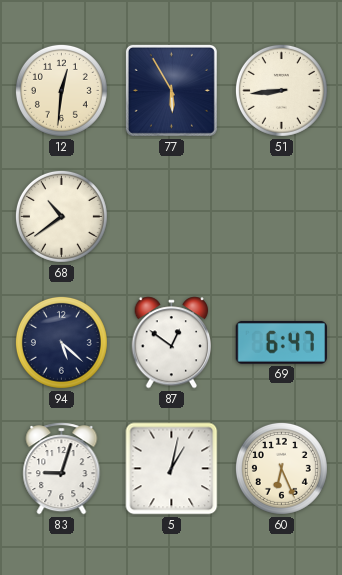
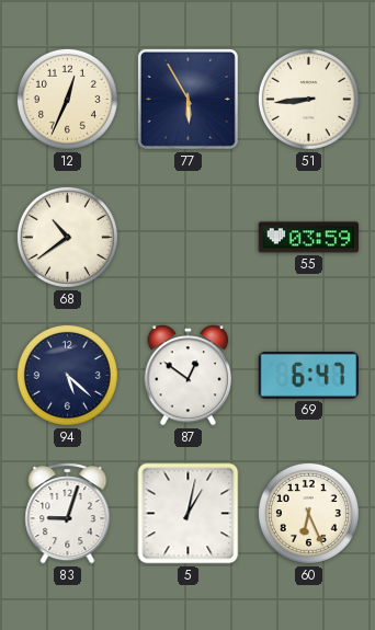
12: 12:31 -> 12:34
55: none -> 03:59
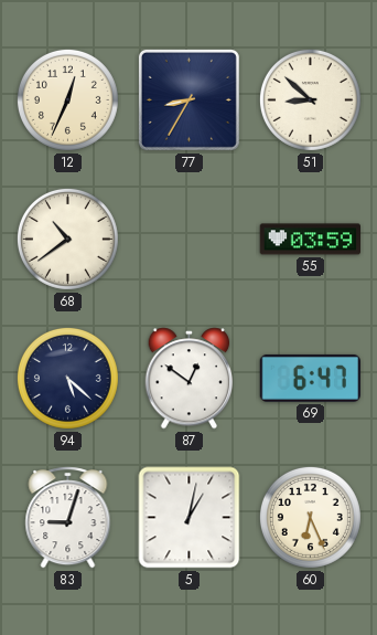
77: 5:55 -> 8:35
51: 8:44 -> 8:52
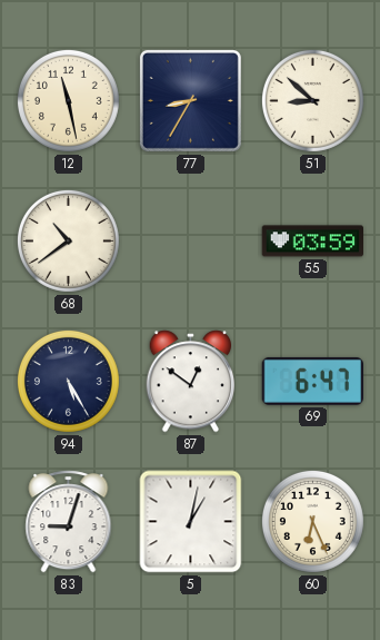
12: 12:34 -> 11:28
94: 5:22 -> 5:25
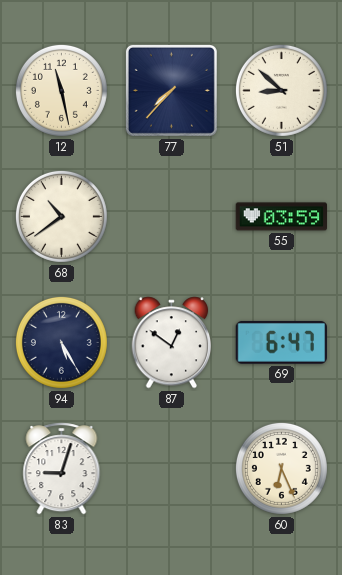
77: 8:35 -> 7:37
5: 1:02 -> none
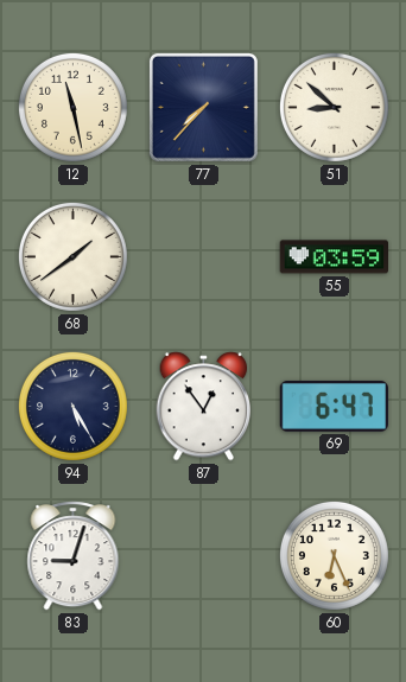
68: 10:39 -> 1:39
87: 12:51 -> 12:54
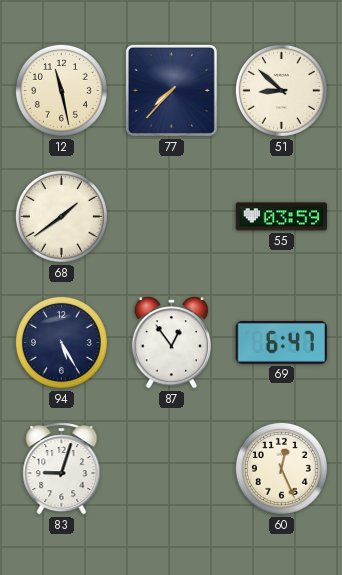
60: 6:26 -> 12:26
